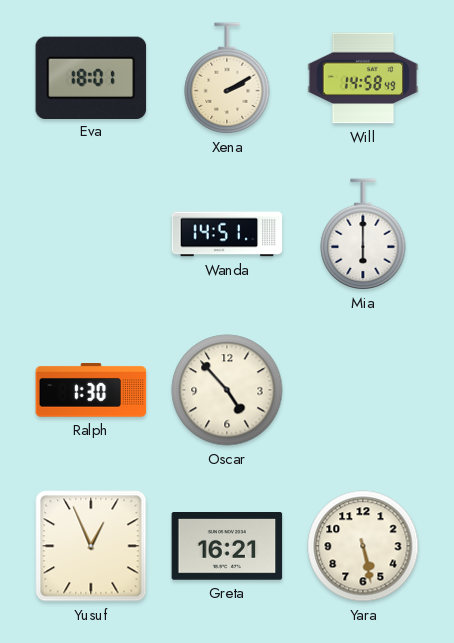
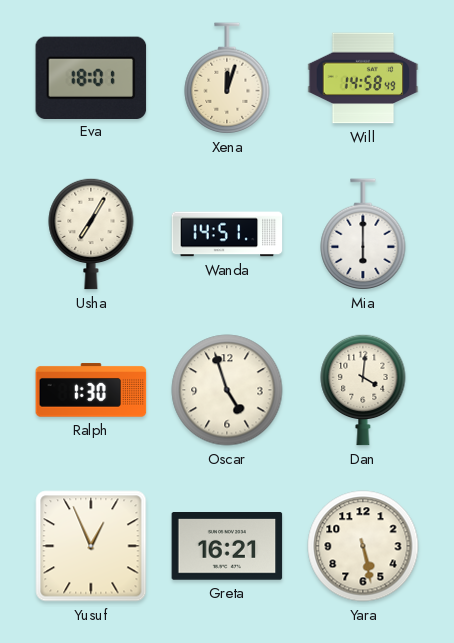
Xena: 2:10 -> 12:03
Usha: none -> 7:05
Oscar: 4:53 -> 4:57
Dan: none -> 4:01
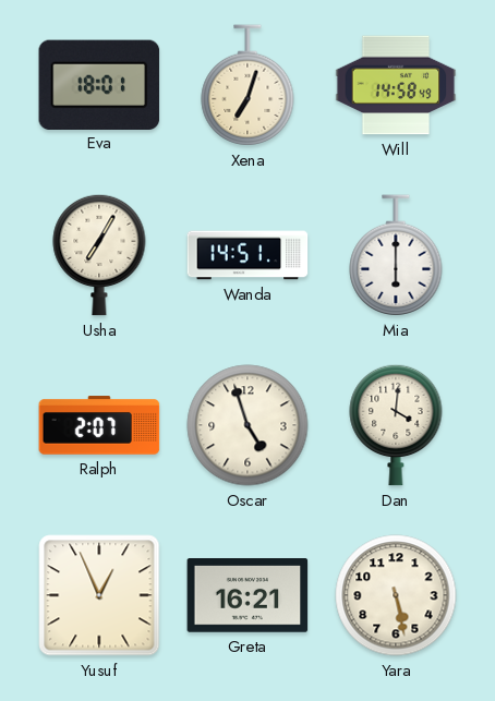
Xena: 12:03 -> 7:03
Ralph: 1:30 -> 2:07
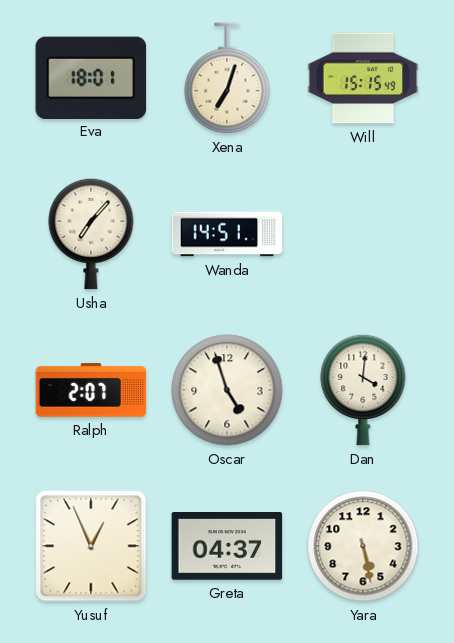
Will: 14:58 -> 15:15
Usha: 7:05 -> 7:07
Mia: 6:00 -> none
Greta: 16:21 -> 04:37
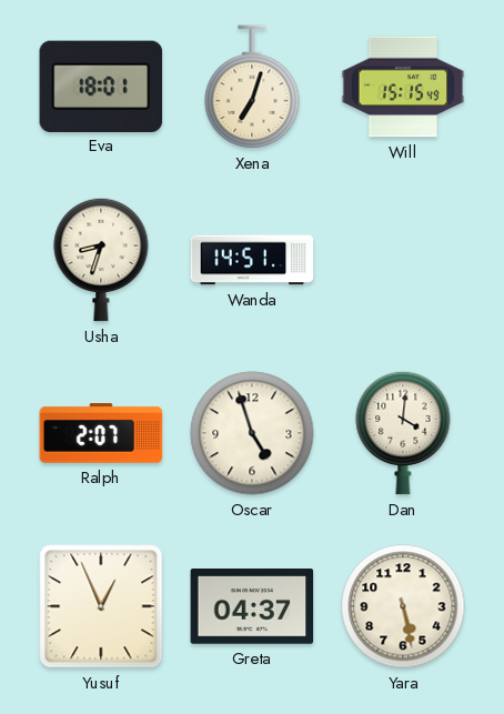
Usha: 7:07 -> 8:33
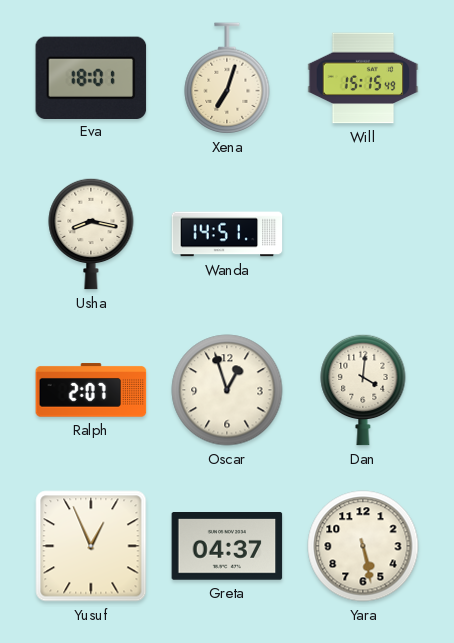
Usha: 8:33 -> 8:17
Oscar: 4:57 -> 12:57
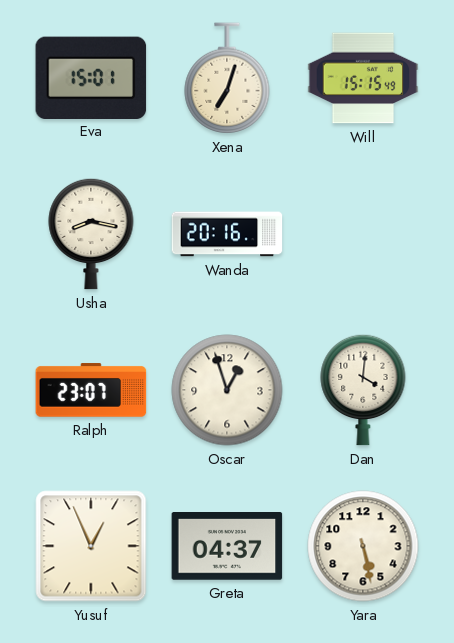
Eva: 18:01 -> 15:01
Wanda: 14:51 -> 20:16
Ralph: 2:07 -> 23:07
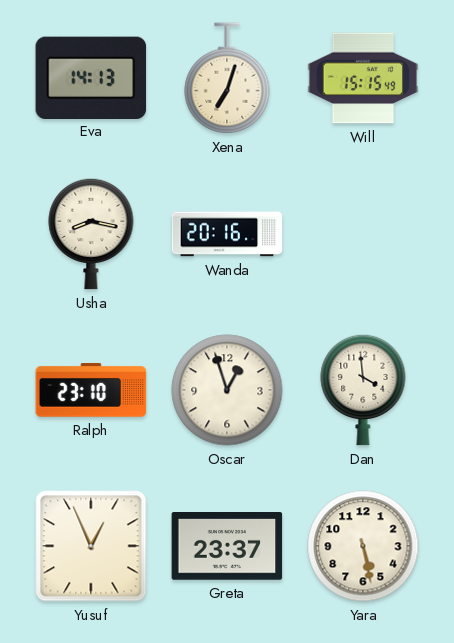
Eva: 15:01 -> 14:13
Ralph: 23:07 -> 23:10
Dan: 4:01 -> 3:59
Greta: 04:37 -> 23:37
